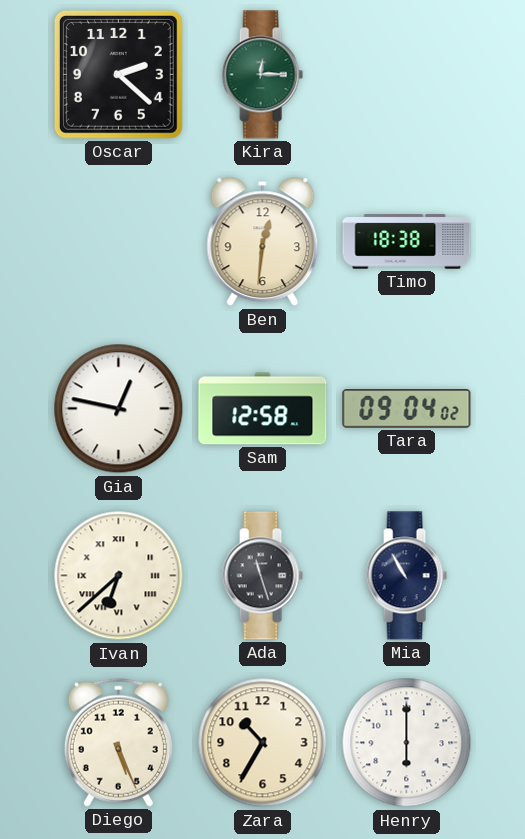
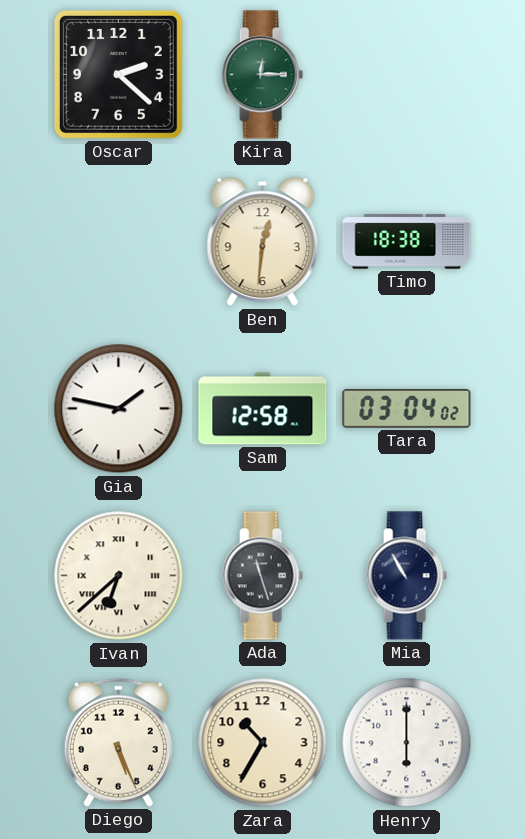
Gia: 12:47 -> 1:47
Tara: 09:04 -> 03:04
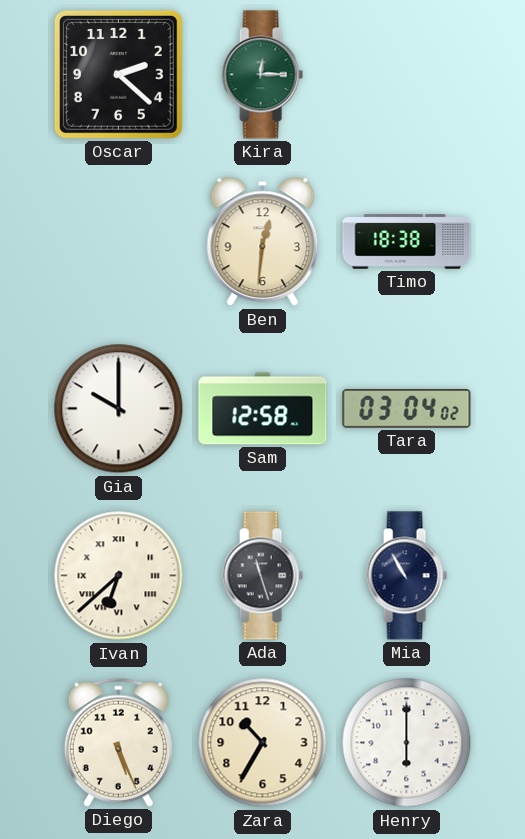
Gia: 1:47 -> 10:00
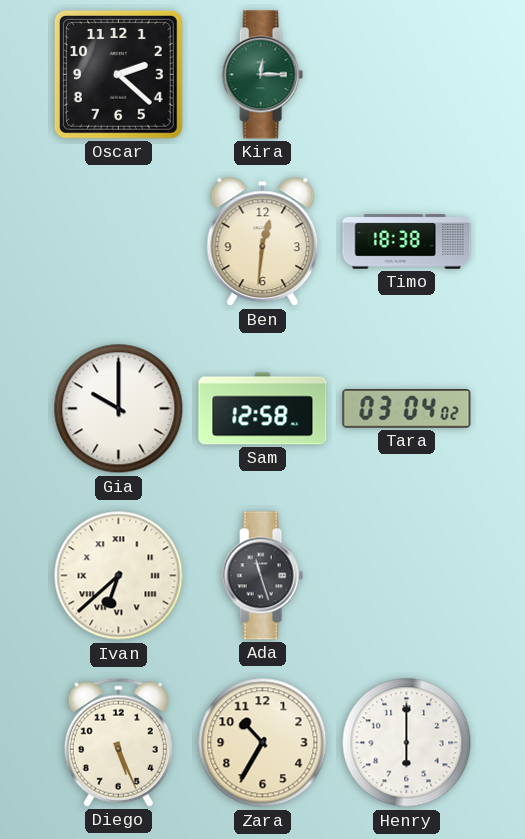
Mia: 10:55 -> none
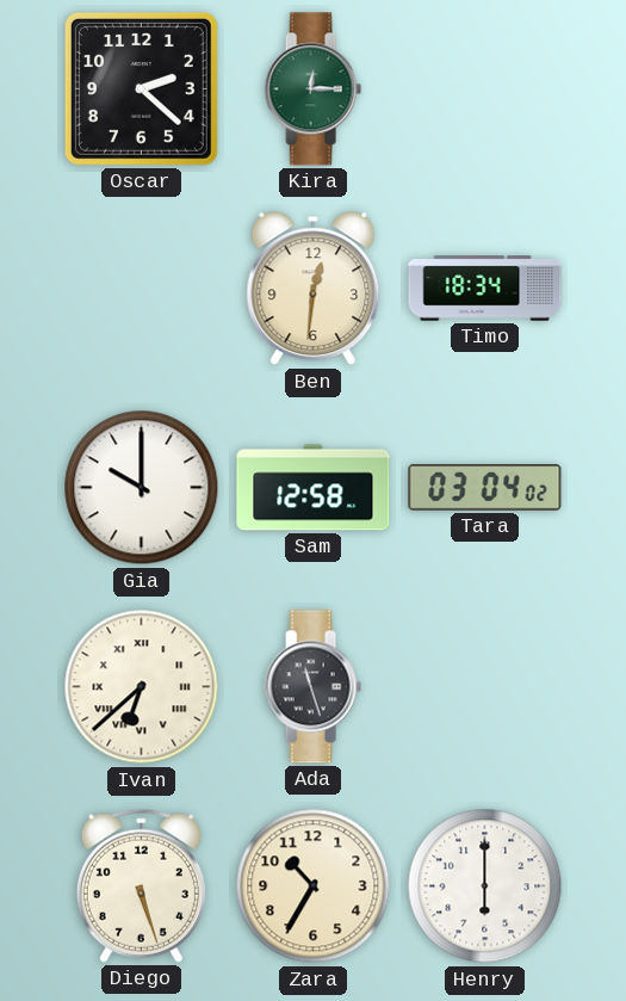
Timo: 18:38 -> 18:34
Diego: 5:26 -> 5:27
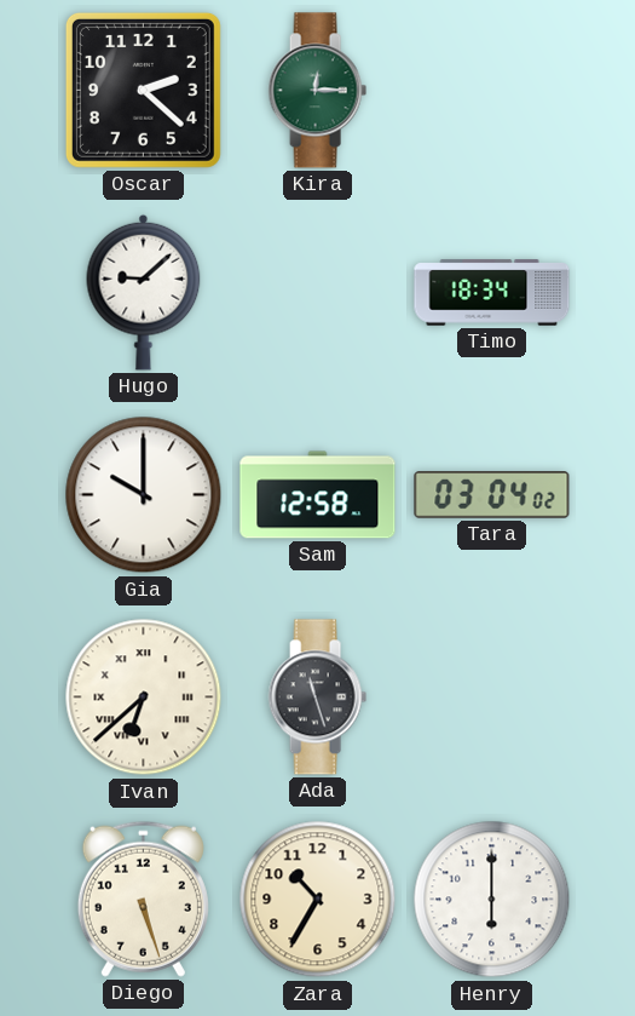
Hugo: none -> 9:08
Ben: 12:31 -> none
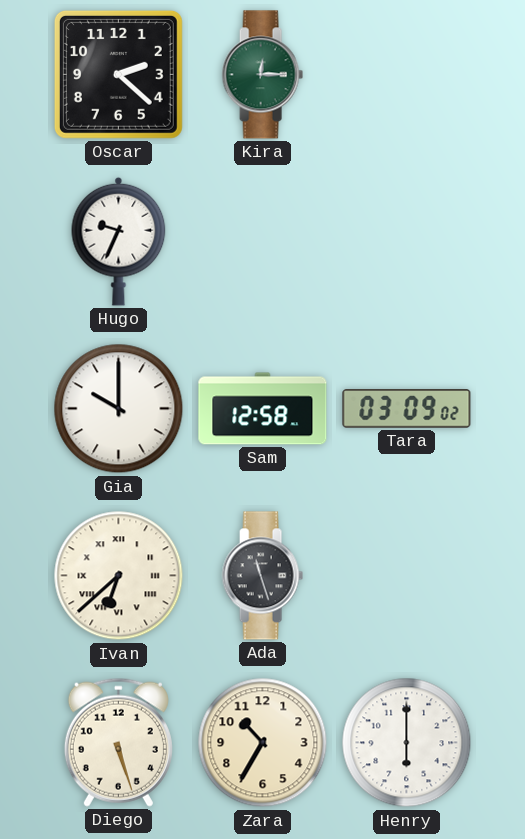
Hugo: 9:08 -> 9:34
Timo: 18:34 -> none
Tara: 03:04 -> 03:09
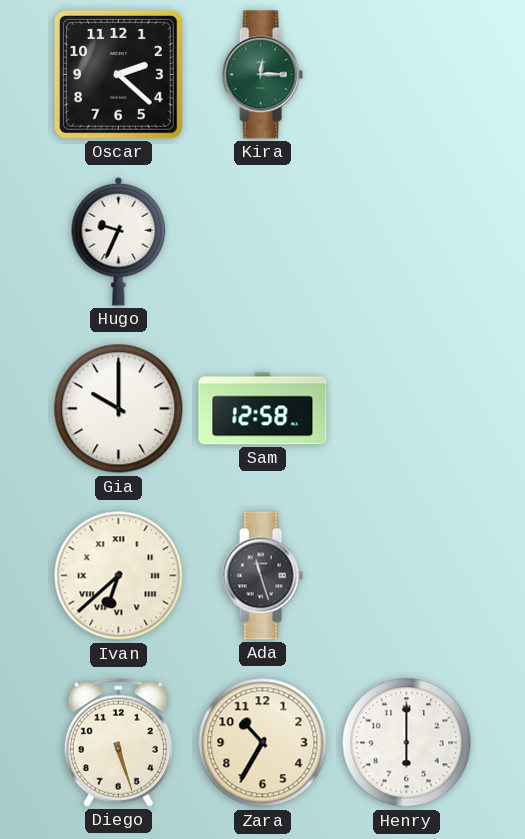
Tara: 03:09 -> none
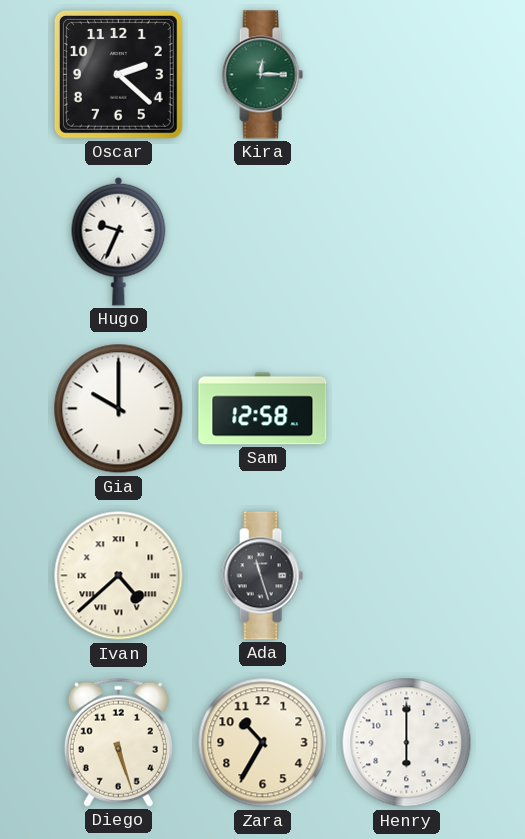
Ivan: 6:38 -> 4:38
